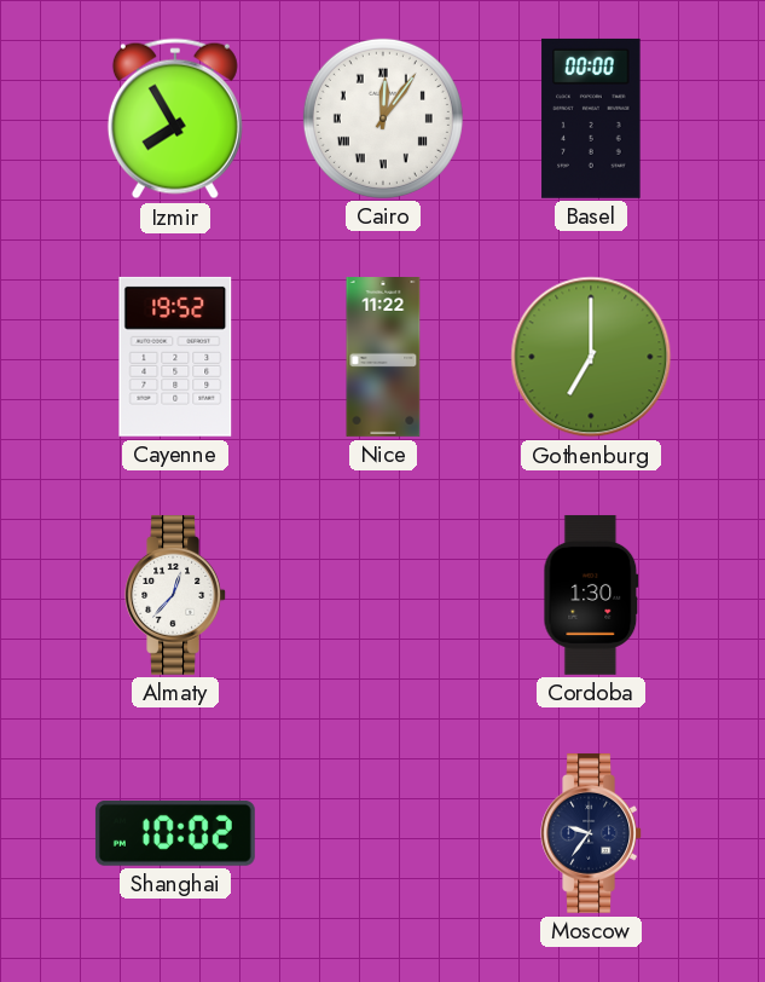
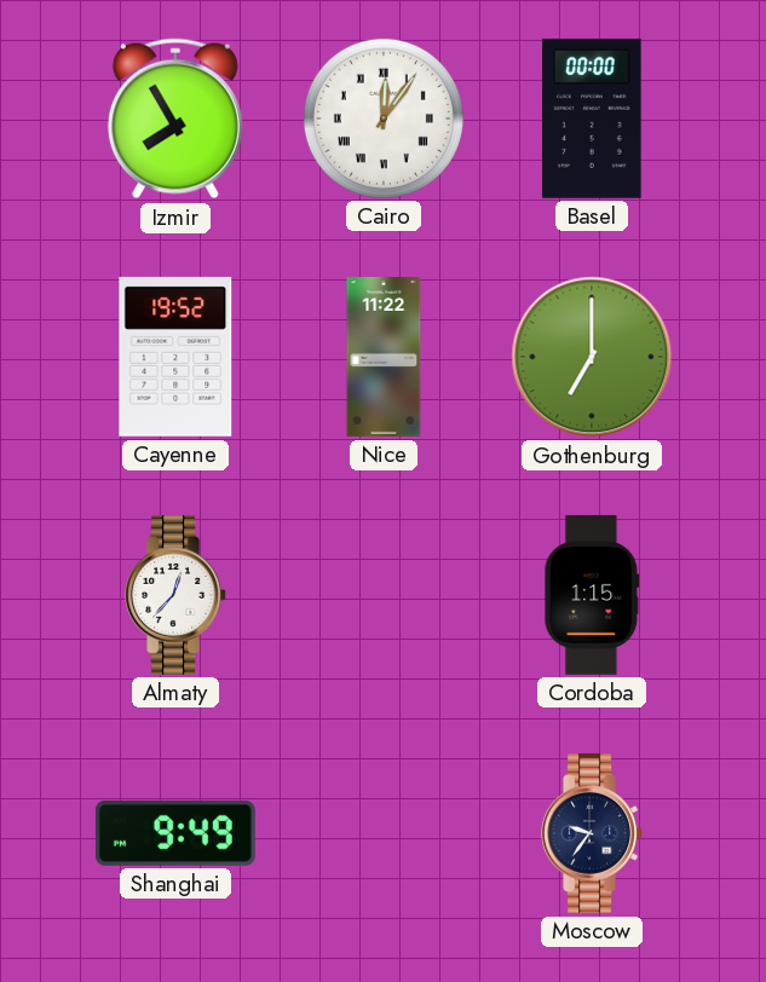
Cordoba: 1:30 -> 1:15
Shanghai: 10:02 -> 9:49
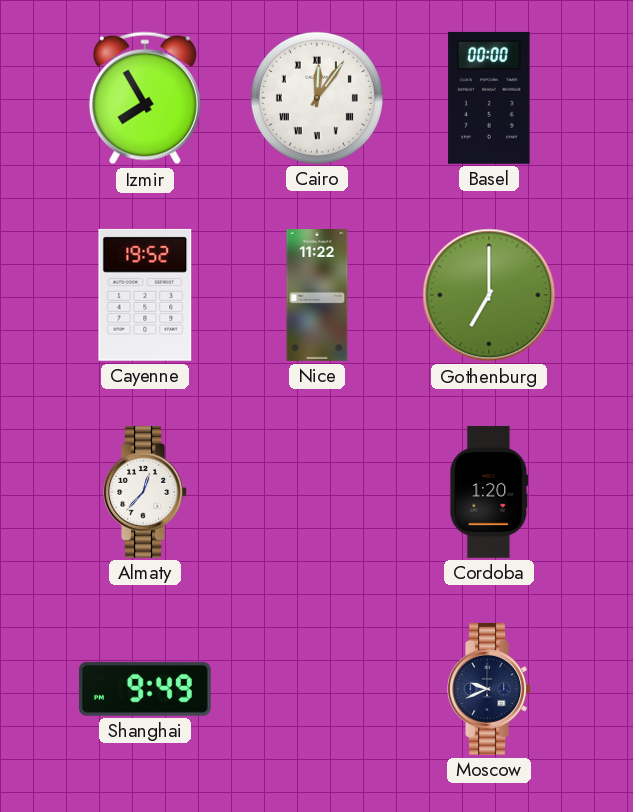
Cordoba: 1:15 -> 1:20
Moscow: 9:36 -> 9:41
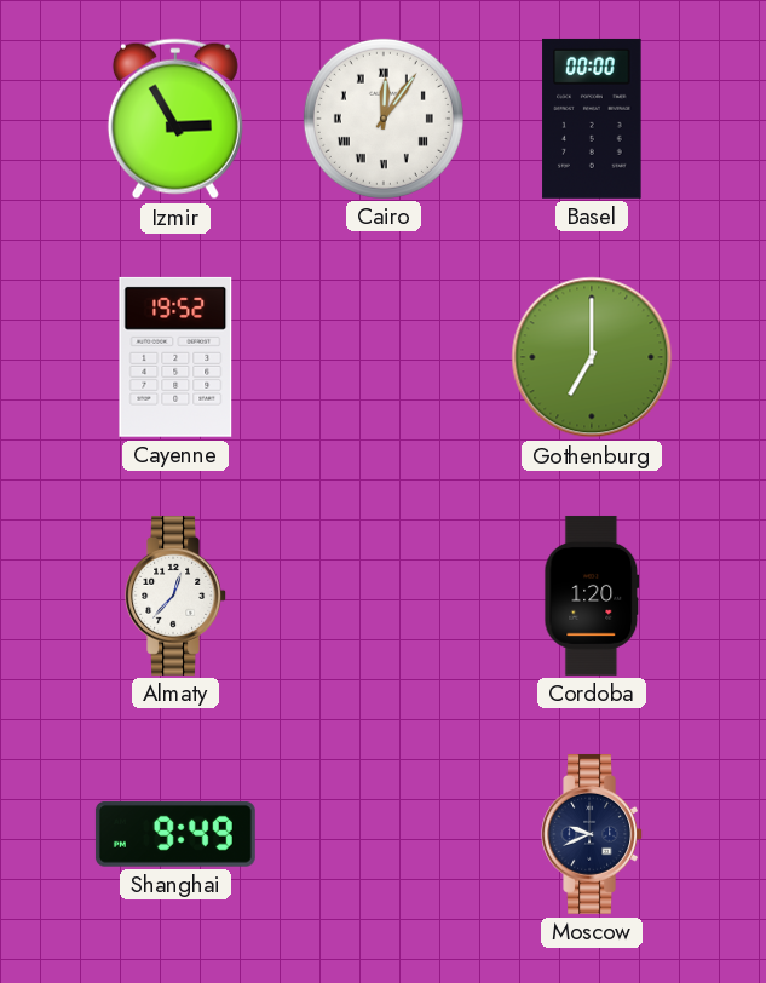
Izmir: 7:55 -> 2:55
Nice: 11:22 -> none
